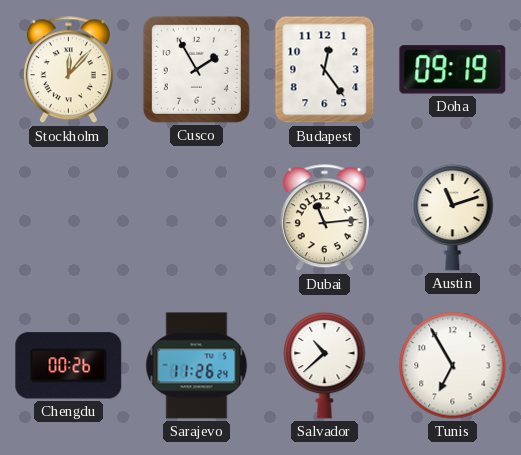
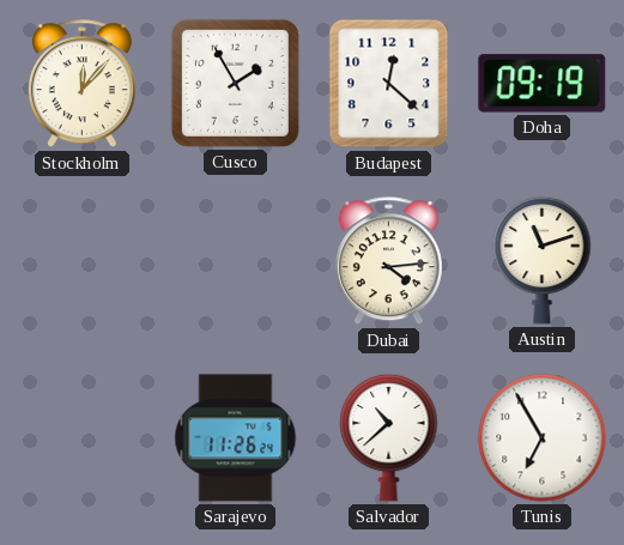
Budapest: 12:24 -> 12:22
Dubai: 11:14 -> 4:14
Chengdu: 00:26 -> none
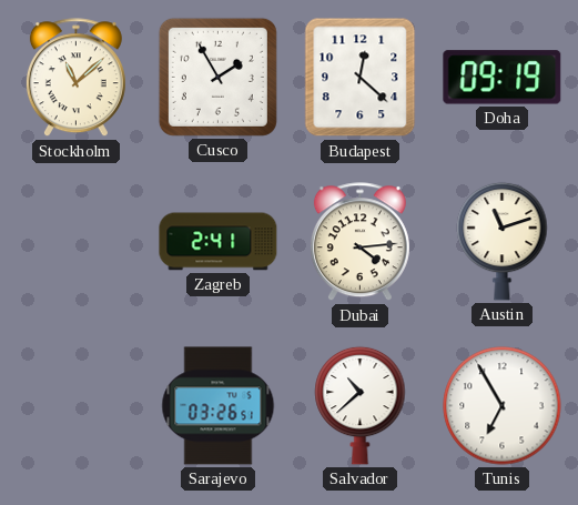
Stockholm: 12:07 -> 11:08
Zagreb: none -> 2:41
Sarajevo: 11:26 -> 03:26
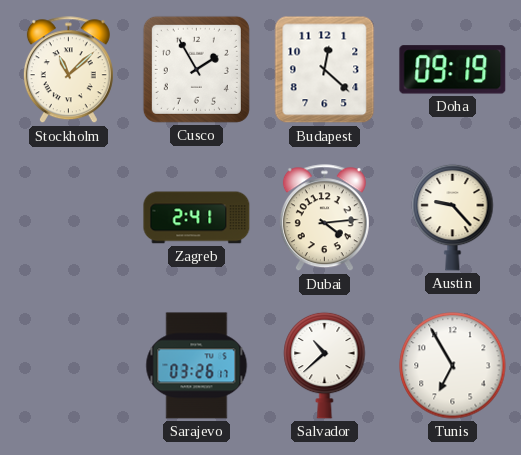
Austin: 11:12 -> 9:23
Sarajevo: 03:26:51 -> 03:26:17
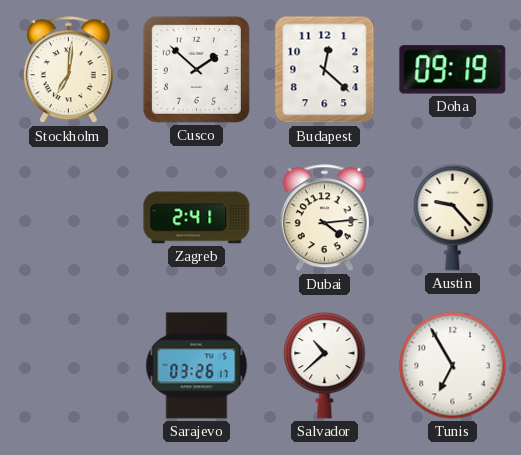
Stockholm: 11:08 -> 7:01
Cusco: 1:55 -> 1:52
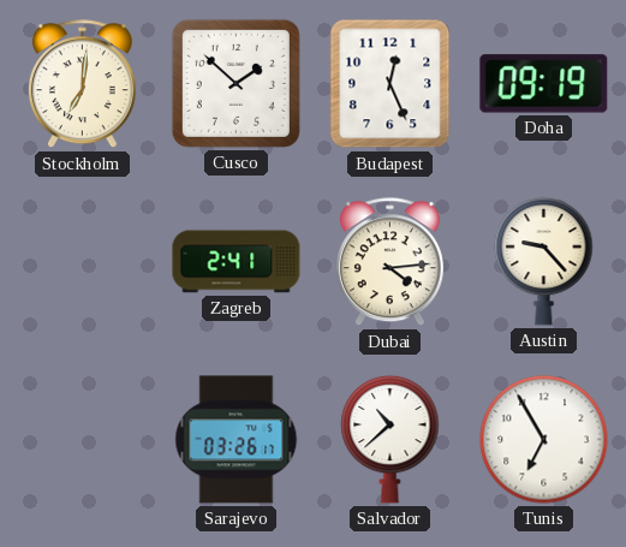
Budapest: 12:22 -> 12:26
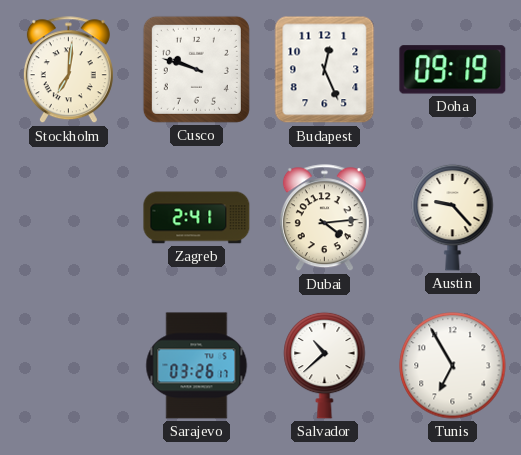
Cusco: 1:52 -> 9:48
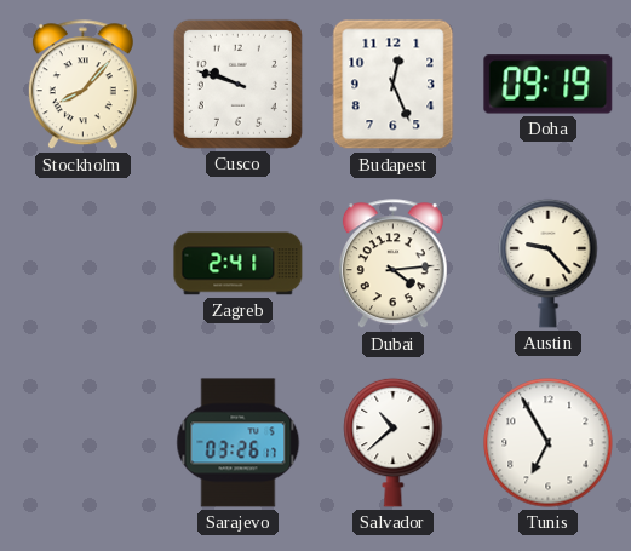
Stockholm: 7:01 -> 8:07
